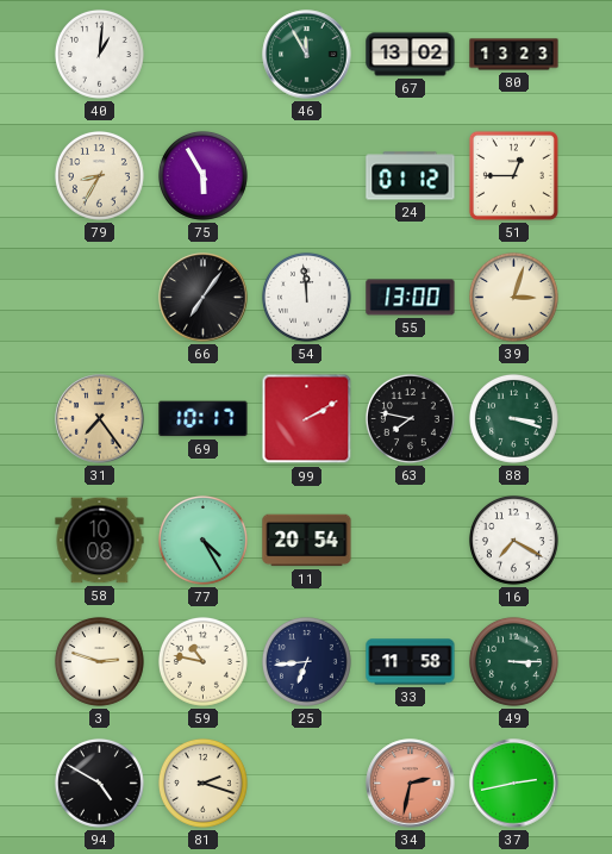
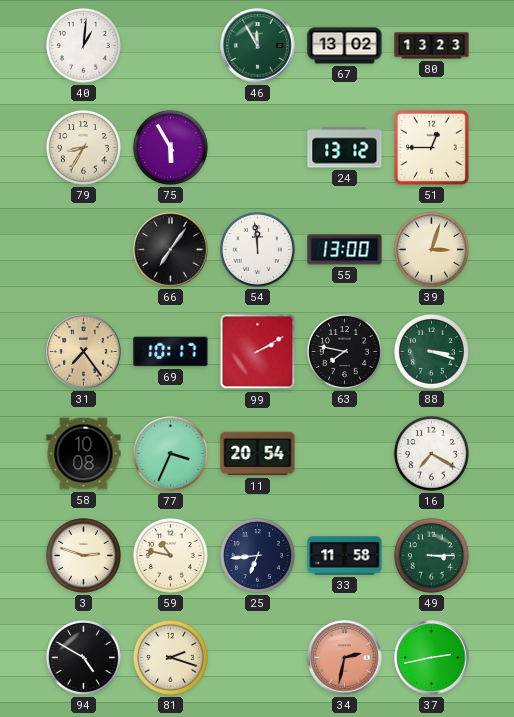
24: 01:12 -> 13:12
77: 4:25 -> 3:34
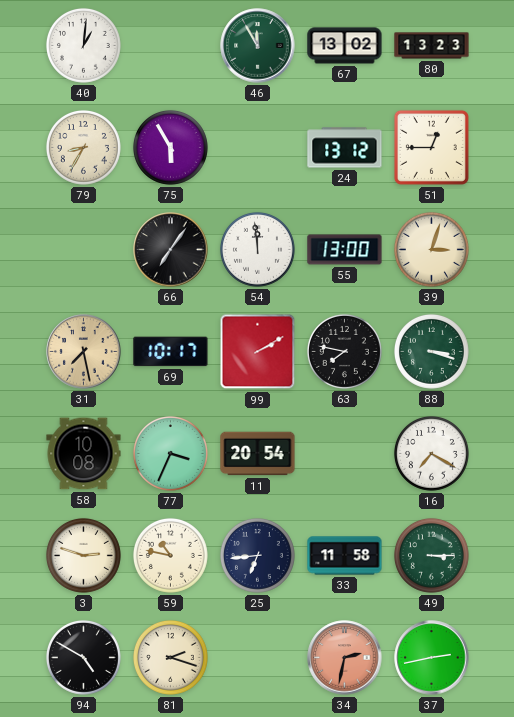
31: 7:24 -> 7:28
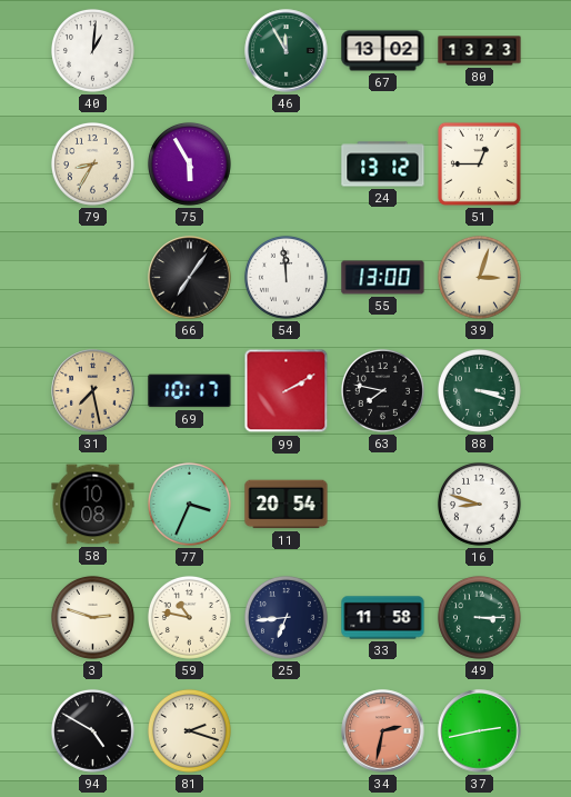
16: 7:20 -> 8:48
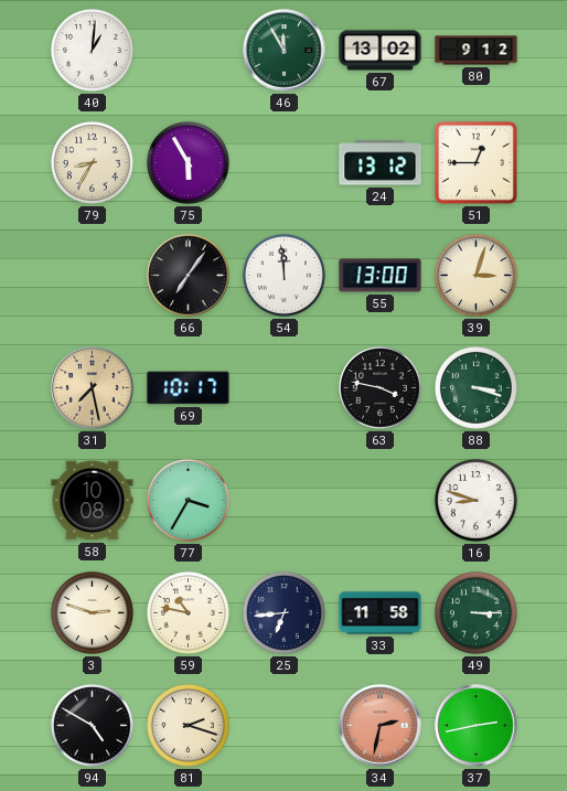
80: 13:23 -> 9:12
99: 2:10 -> none
63: 7:47 -> 3:47
77: 3:34 -> 3:35
11: 20:54 -> none
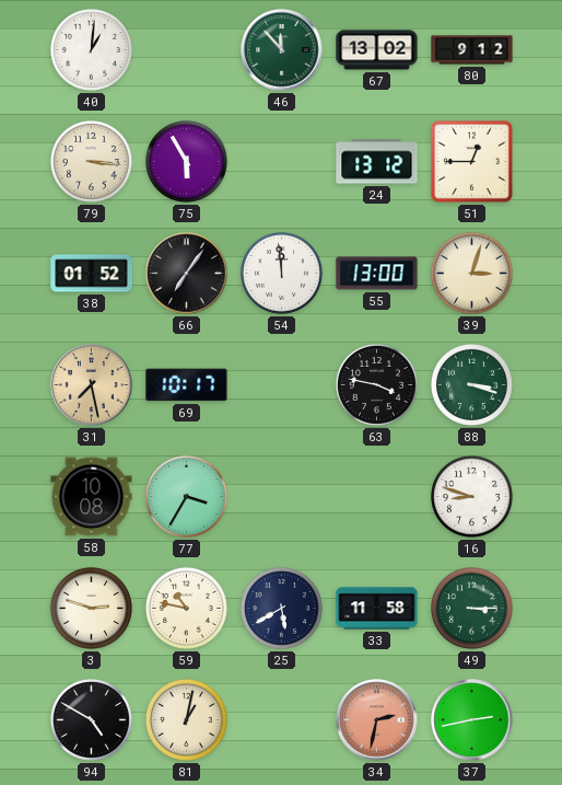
46: 11:55 -> 11:53
79: 8:35 -> 3:16
38: none -> 01:52
25: 6:44 -> 5:40
81: 2:18 -> 1:02
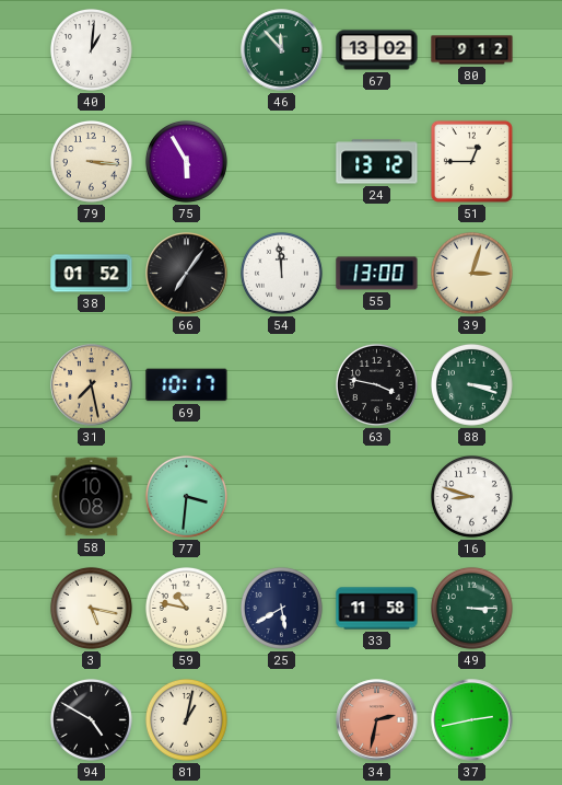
77: 3:35 -> 3:31
3: 2:48 -> 5:17
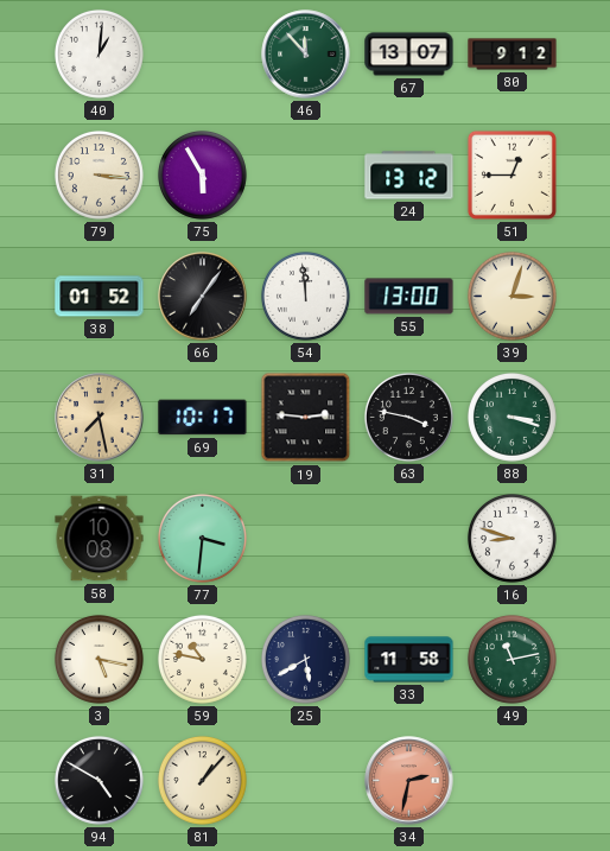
67: 13:02 -> 13:07
19: none -> 2:46
49: 3:15 -> 11:13
81: 1:02 -> 1:07
37: 2:43 -> none
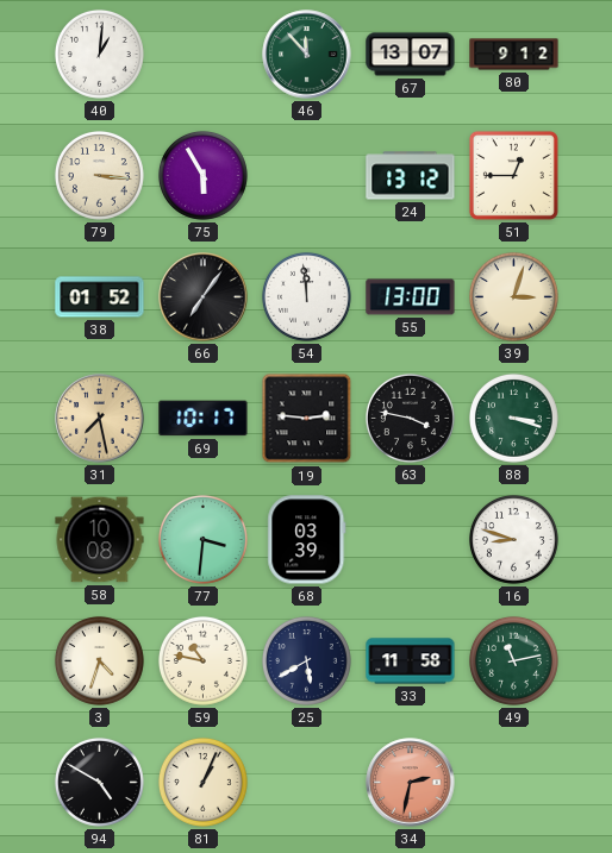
68: none -> 03:39
3: 5:17 -> 4:33
81: 1:07 -> 1:04
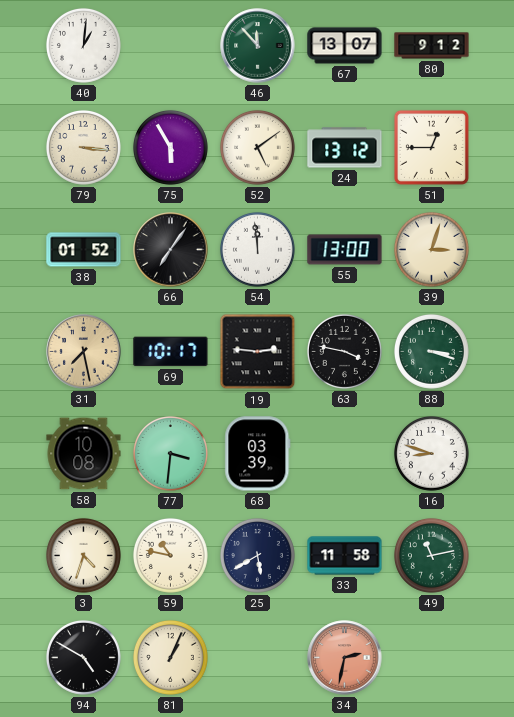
52: none -> 5:09
